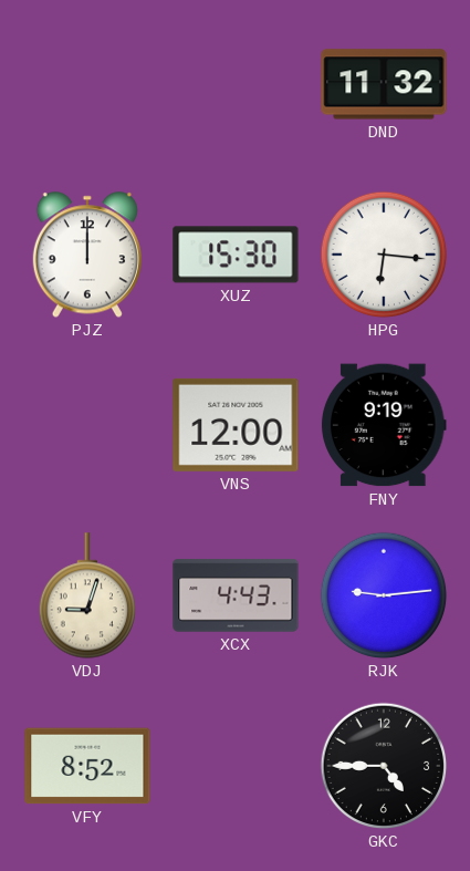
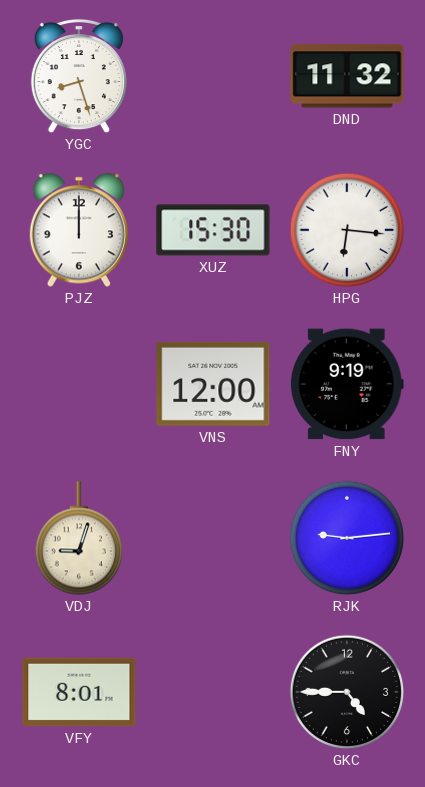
YGC: none -> 8:27
XCX: 4:43 -> none
VFY: 8:52 -> 8:01
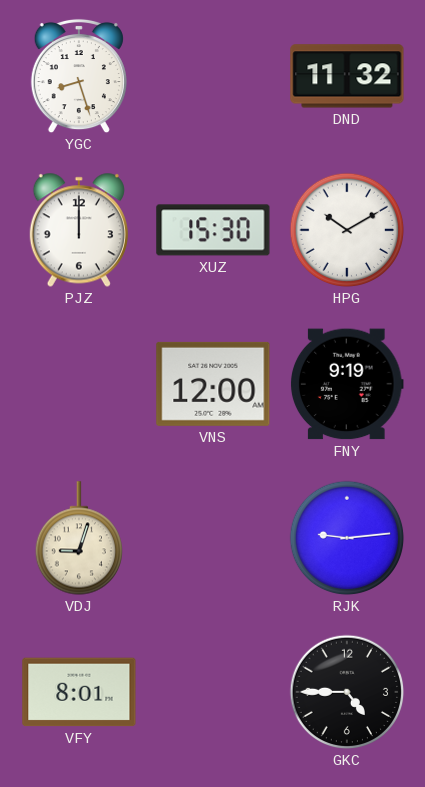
HPG: 6:16 -> 10:10
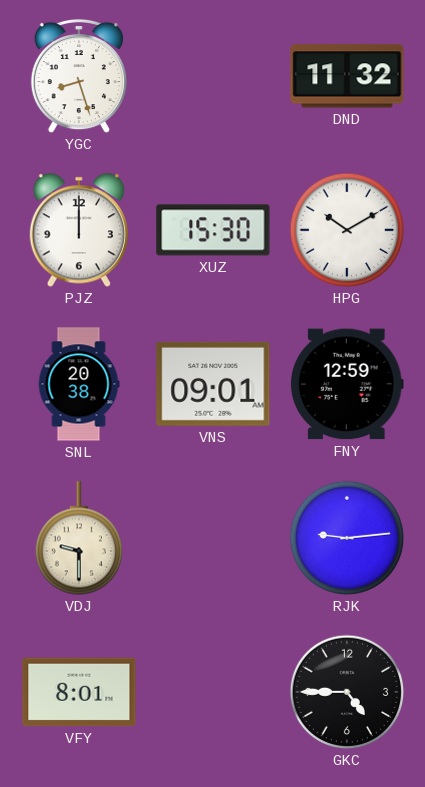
SNL: none -> 20:38
VNS: 12:00 -> 09:01
FNY: 9:19 -> 12:59
VDJ: 9:03 -> 9:30
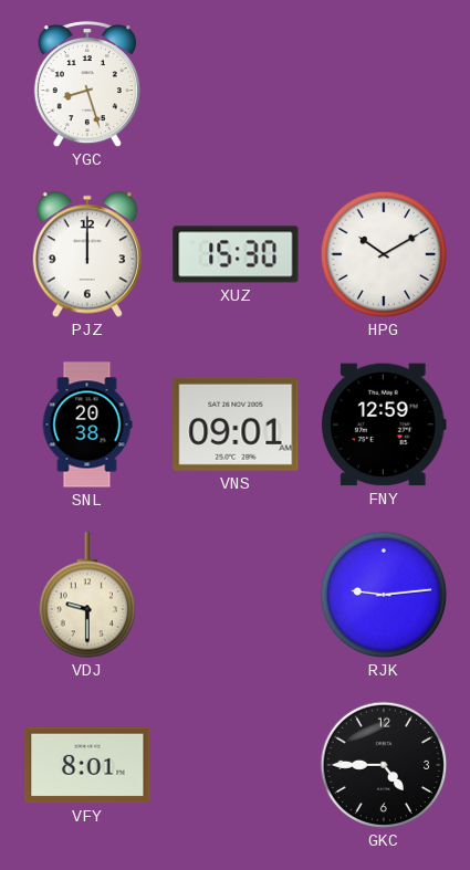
DND: 11:32 -> none
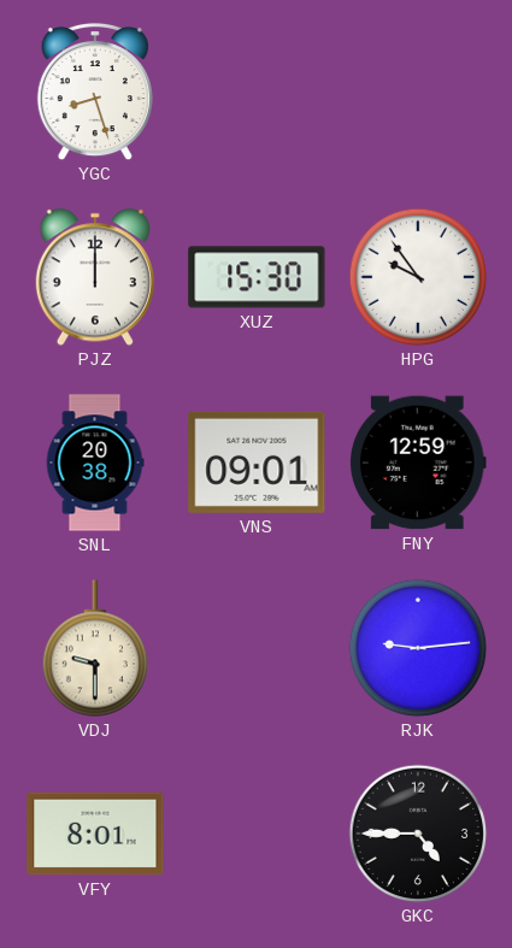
HPG: 10:10 -> 9:54
